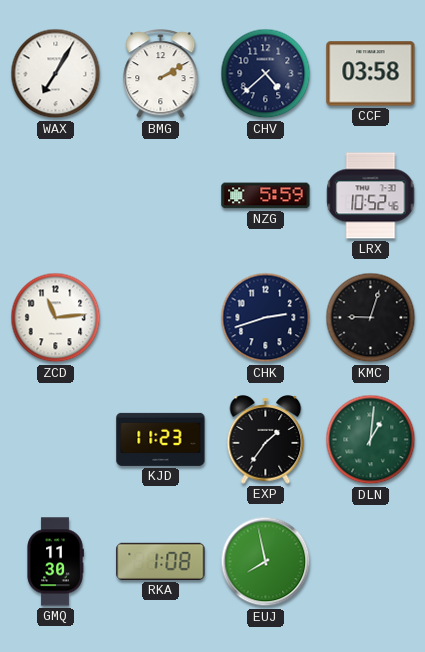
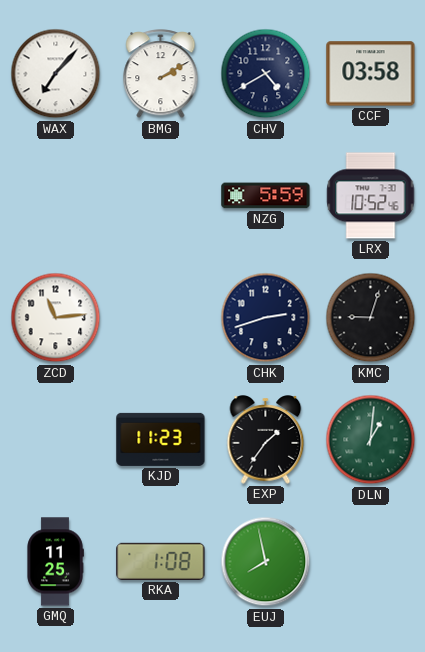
WAX: 7:05 -> 7:07
CHV: 4:38 -> 4:40
GMQ: 11:30 -> 11:25
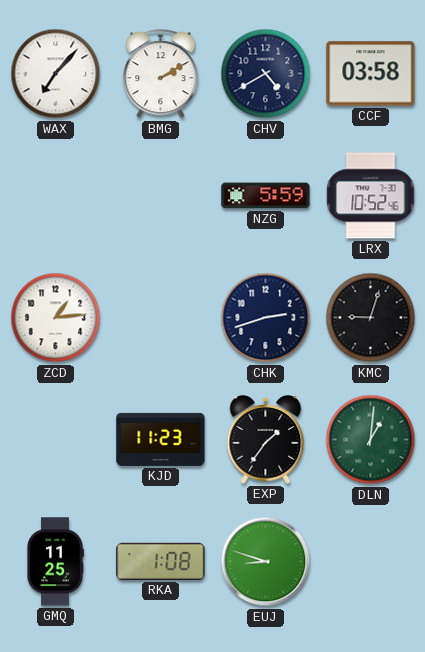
ZCD: 11:14 -> 1:14
EUJ: 7:58 -> 8:48
